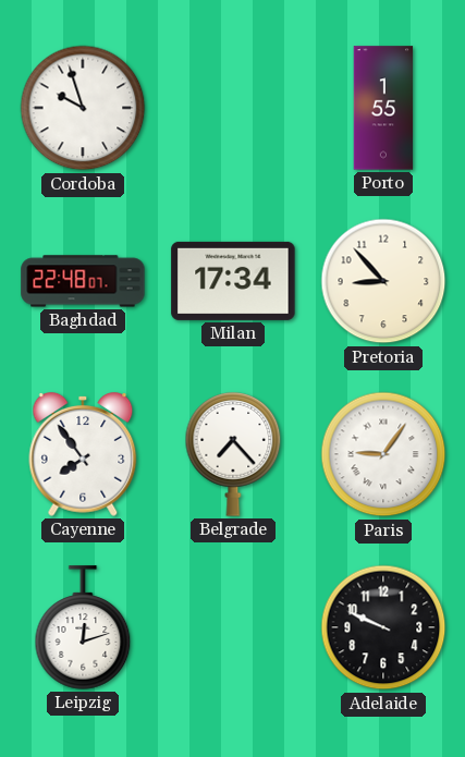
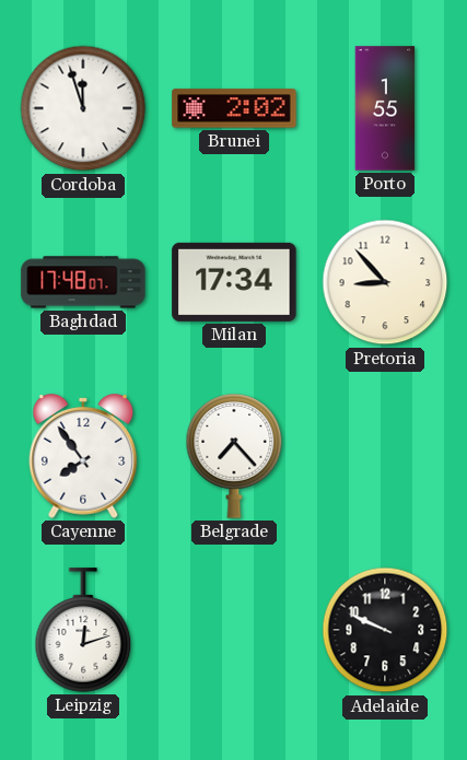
Cordoba: 9:57 -> 11:57
Brunei: none -> 2:02
Baghdad: 22:48 -> 17:48
Paris: 9:06 -> none
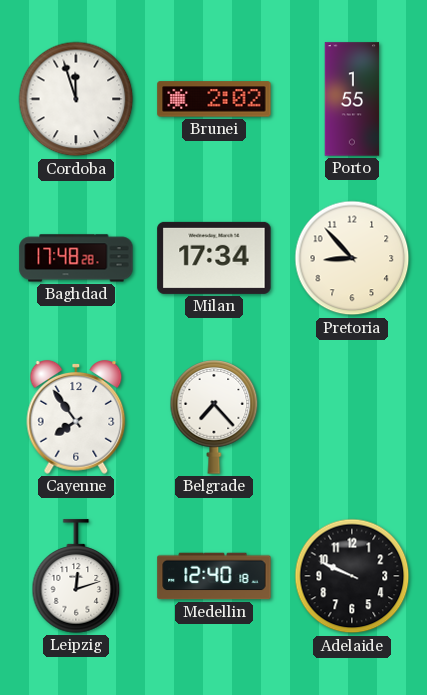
Baghdad: 17:48:07 -> 17:48:28
Medellin: none -> 12:40
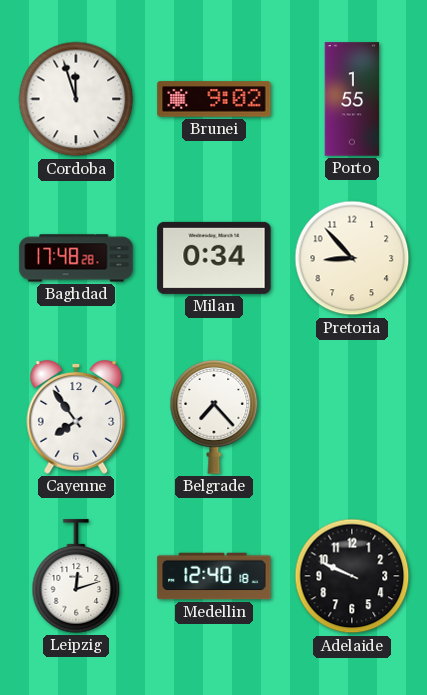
Brunei: 2:02 -> 9:02
Milan: 17:34 -> 0:34
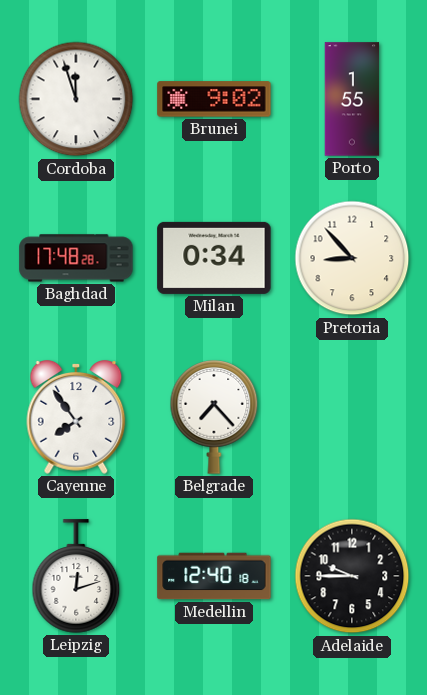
Adelaide: 9:49 -> 9:45
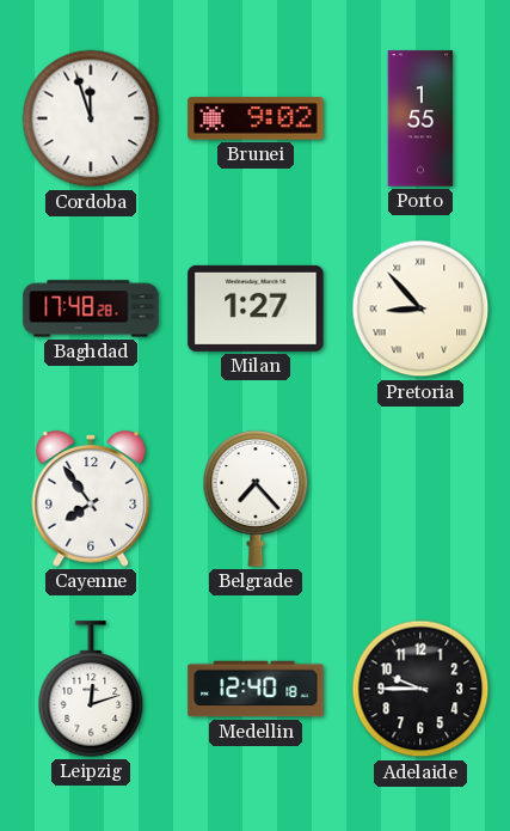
Milan: 0:34 -> 1:27
Pretoria numerals: Arabic -> Roman
